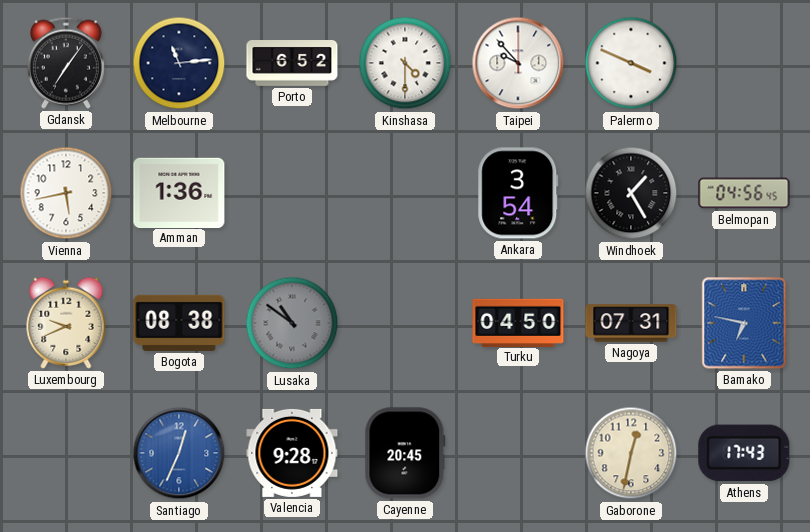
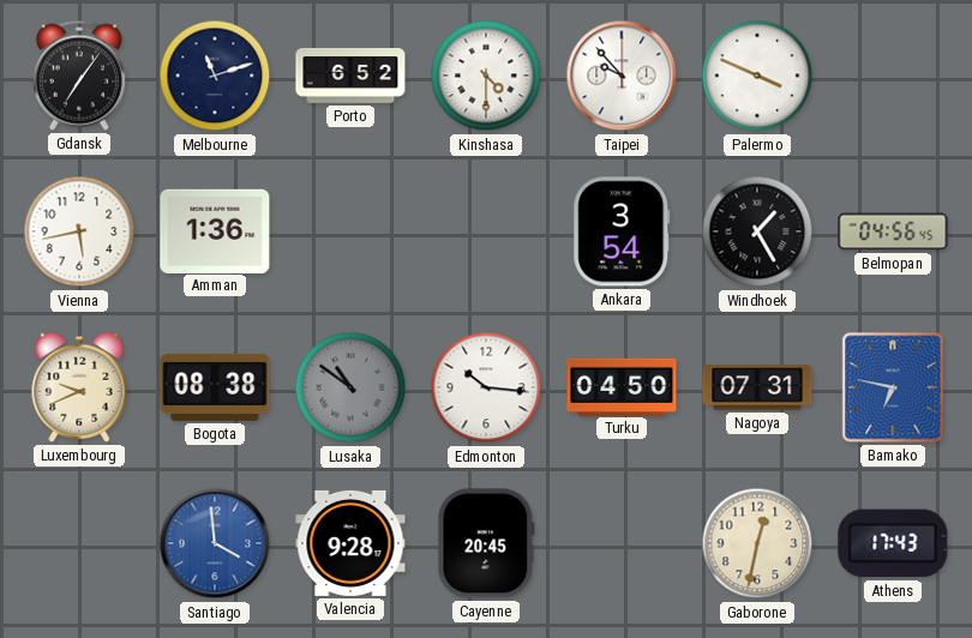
Melbourne: 11:14 -> 11:12
Edmonton: none -> 10:16
Santiago: 12:34 -> 3:59
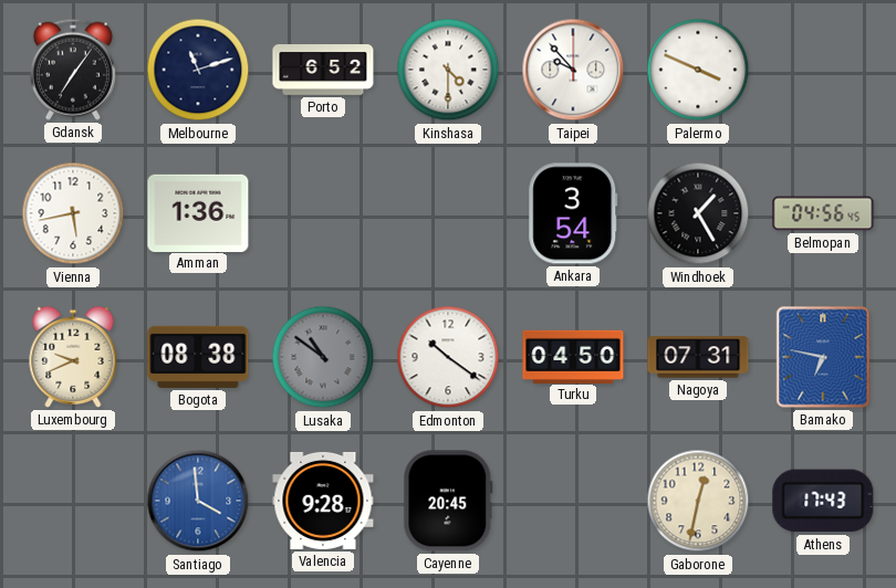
Edmonton: 10:16 -> 10:21
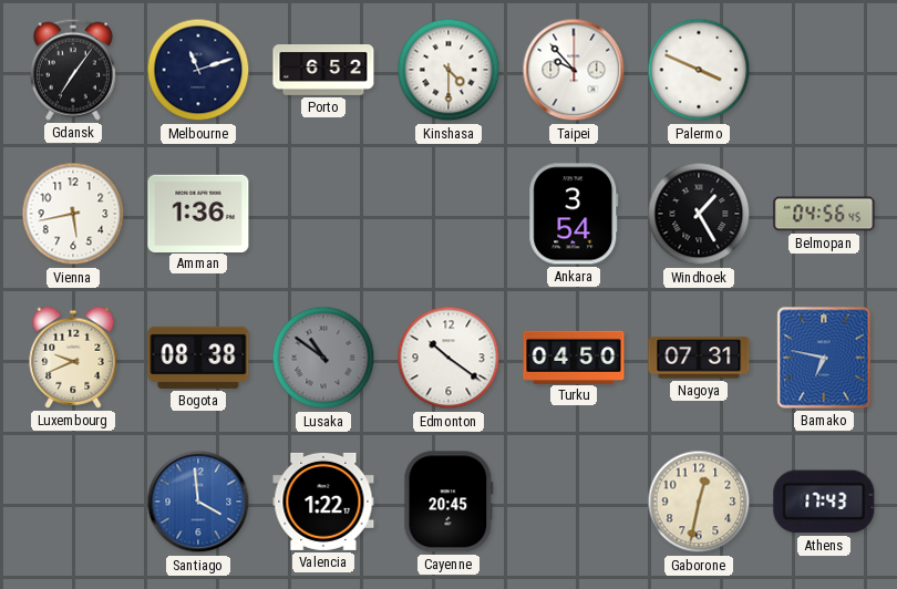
Valencia: 9:28 -> 1:22
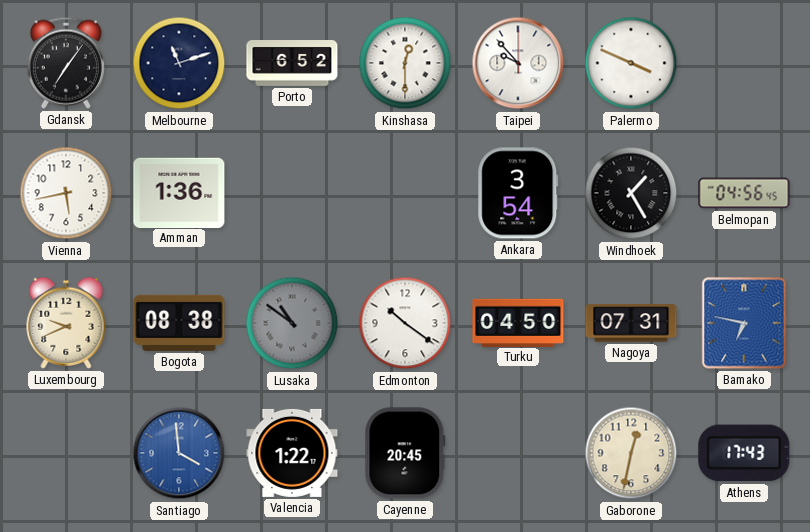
Kinshasa: 4:30 -> 12:30
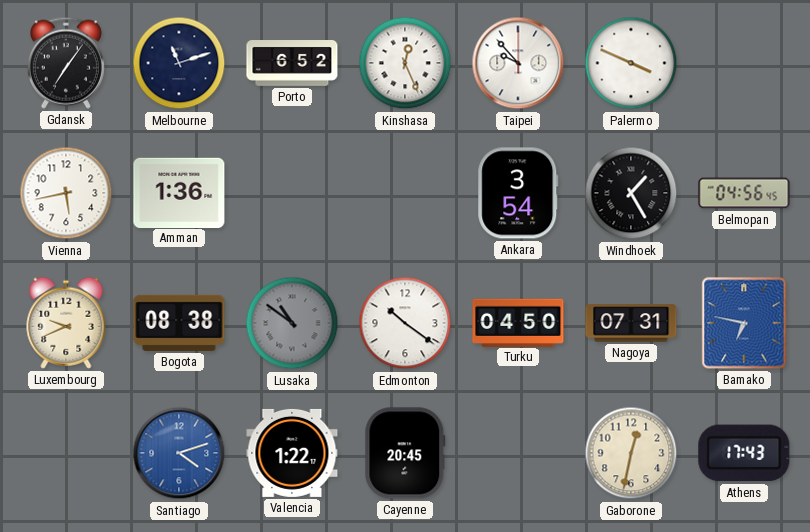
Kinshasa: 12:30 -> 12:26
Santiago: 3:59 -> 4:12
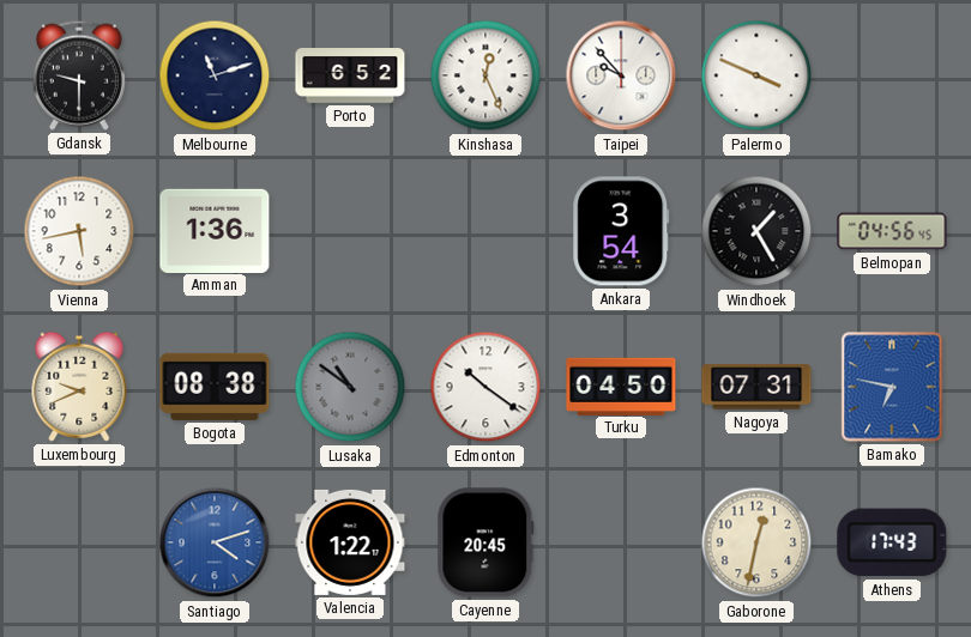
Gdansk: 7:06 -> 9:30
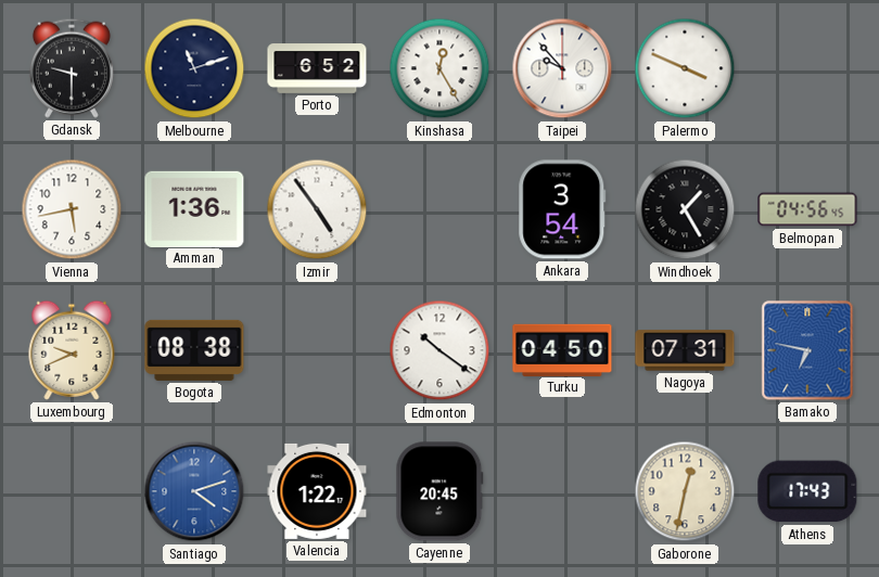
Kinshasa: 12:26 -> 12:25
Izmir: none -> 4:54
Lusaka: 10:51 -> none
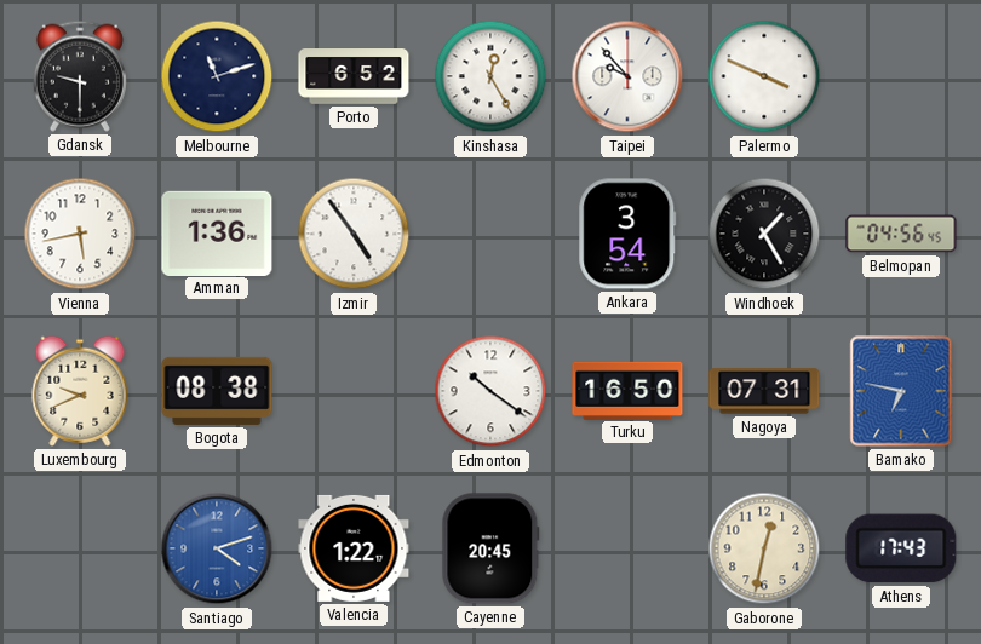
Turku: 04:50 -> 16:50
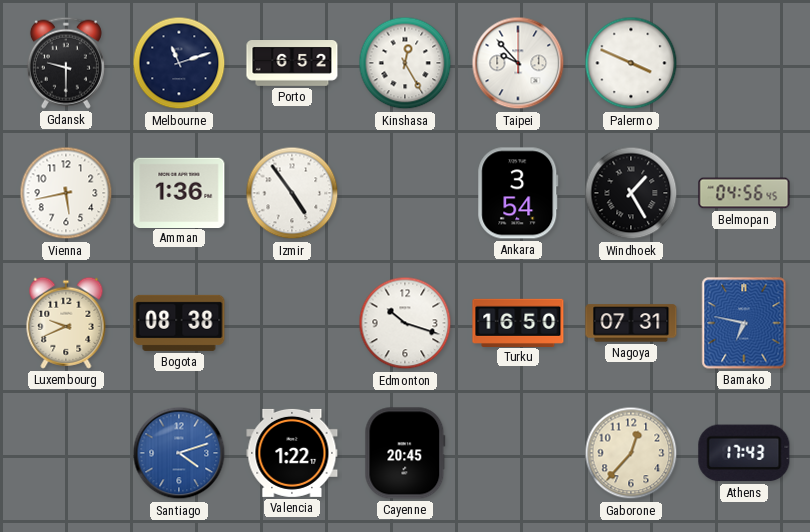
Edmonton: 10:21 -> 10:18
Gaborone: 12:32 -> 12:37
